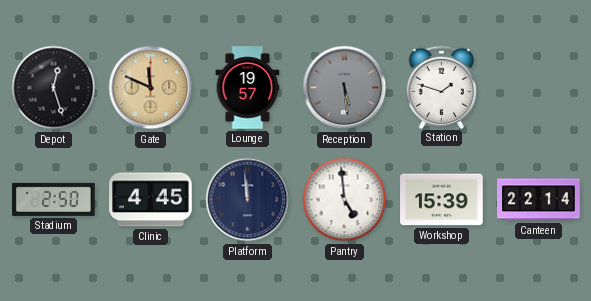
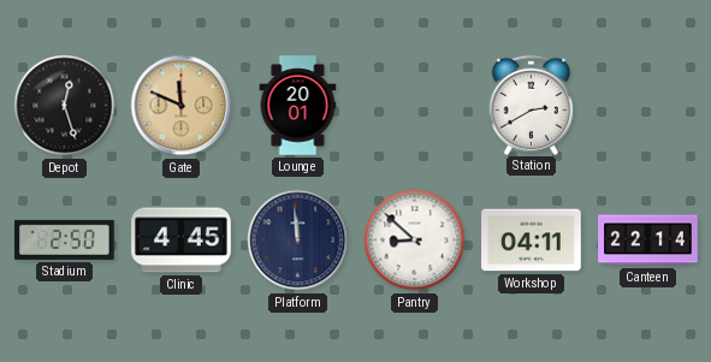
Lounge: 19:57 -> 20:01
Reception: 5:29 -> none
Station: 1:48 -> 2:40
Pantry: 4:59 -> 8:52
Workshop: 15:39 -> 04:11
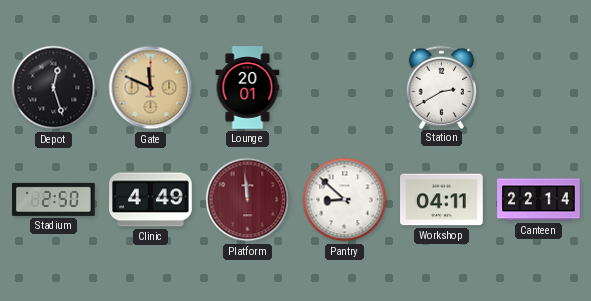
Clinic: 4:45 -> 4:49
Platform dial: navy -> burgundy
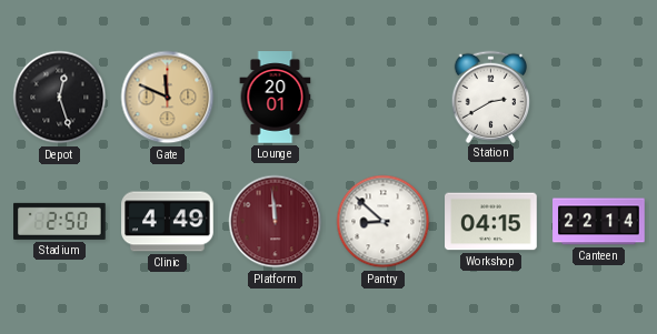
Workshop: 04:11 -> 04:15
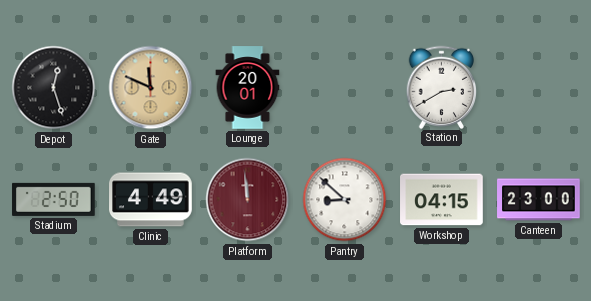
Canteen: 22:14 -> 23:00
